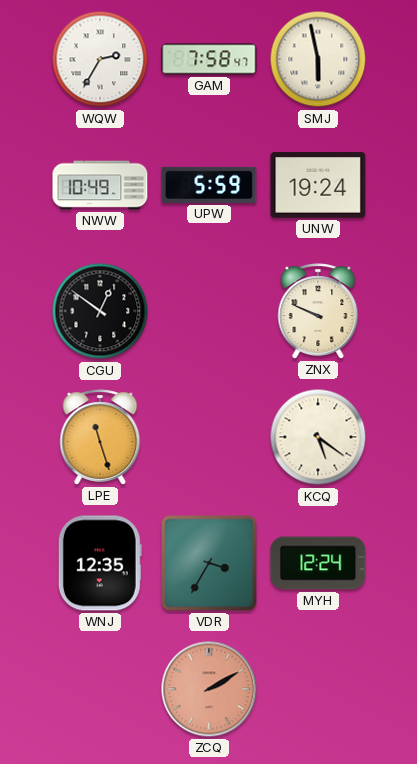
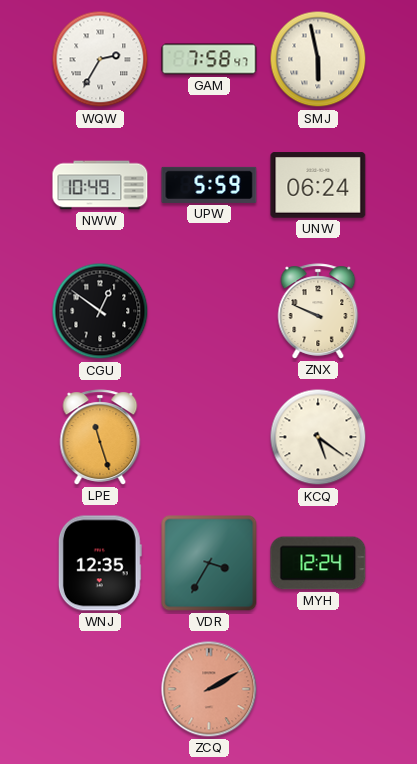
UNW: 19:24 -> 06:24
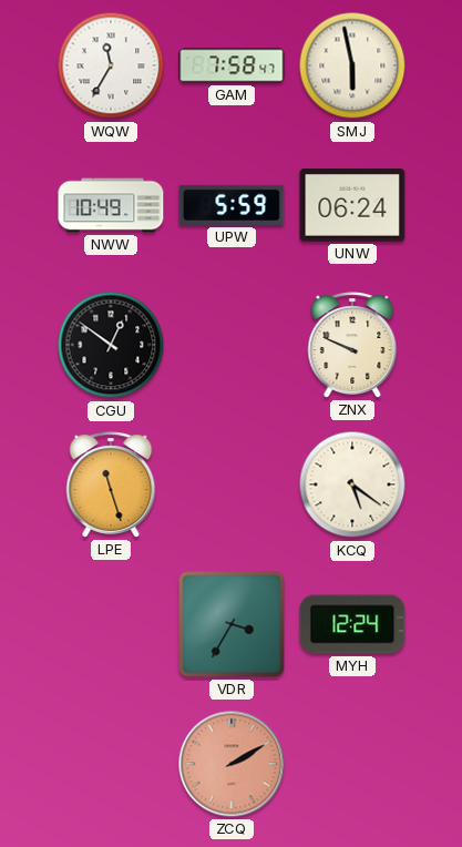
WQW: 2:35 -> 11:35
WNJ: 12:35 -> none
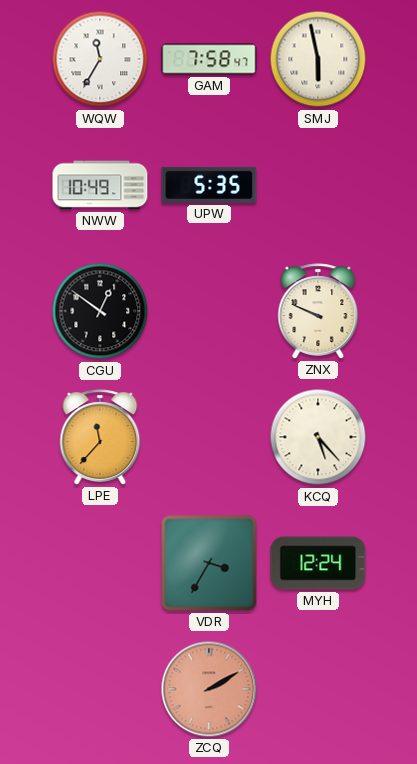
UPW: 5:59 -> 5:35
UNW: 06:24 -> none
LPE: 11:27 -> 11:37
KCQ: 5:21 -> 5:23
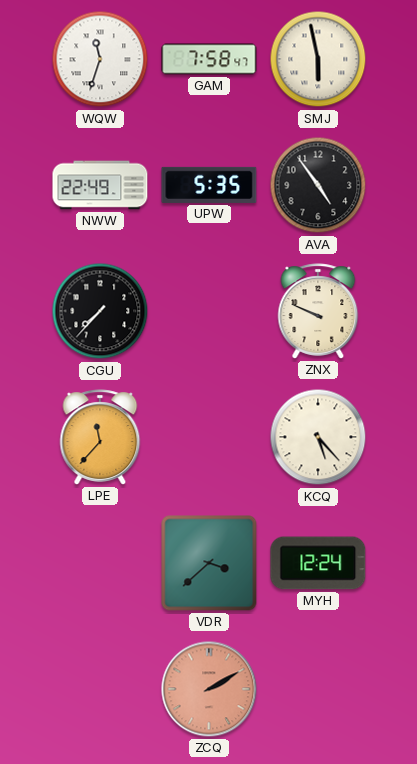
WQW: 11:35 -> 11:33
NWW: 10:49 -> 22:49
AVA: none -> 4:54
CGU: 12:51 -> 7:37
VDR: 3:35 -> 3:38
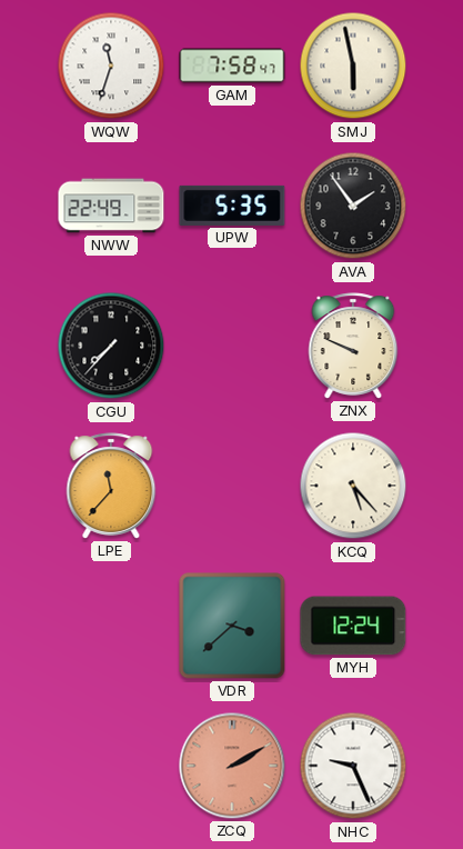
AVA: 4:54 -> 1:54
NHC: none -> 9:26
